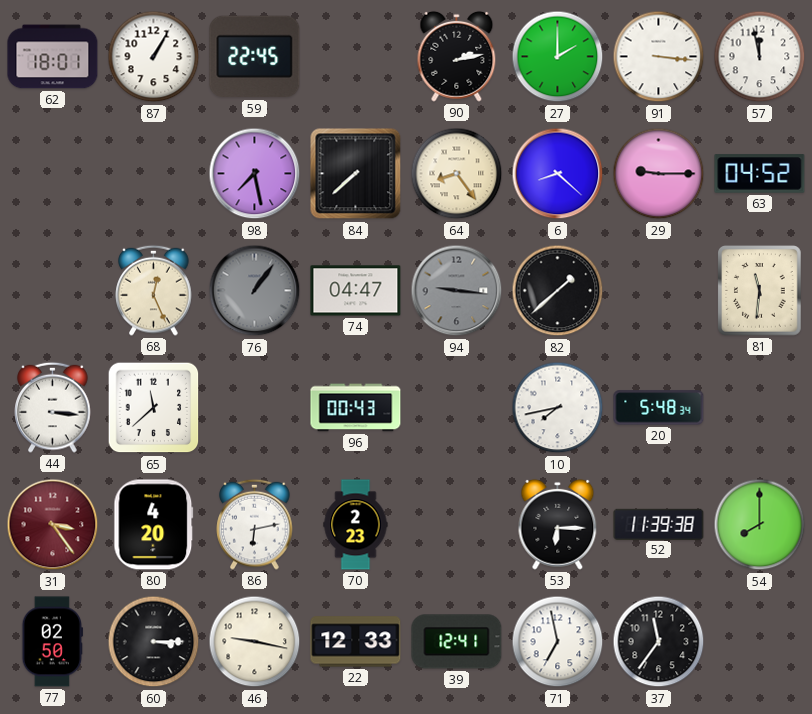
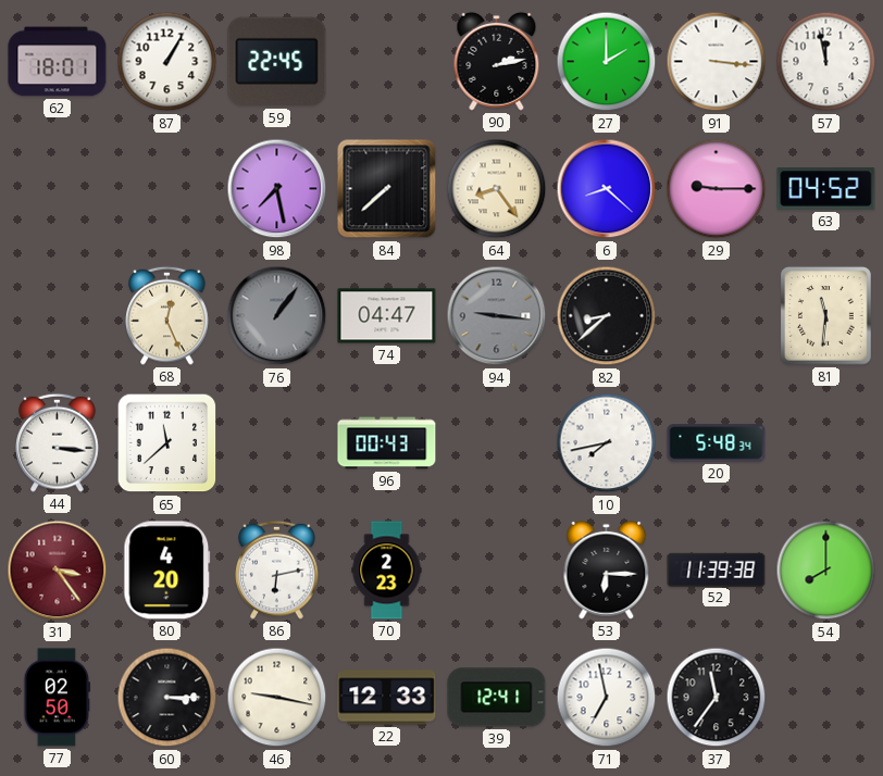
82: 1:38 -> 8:38
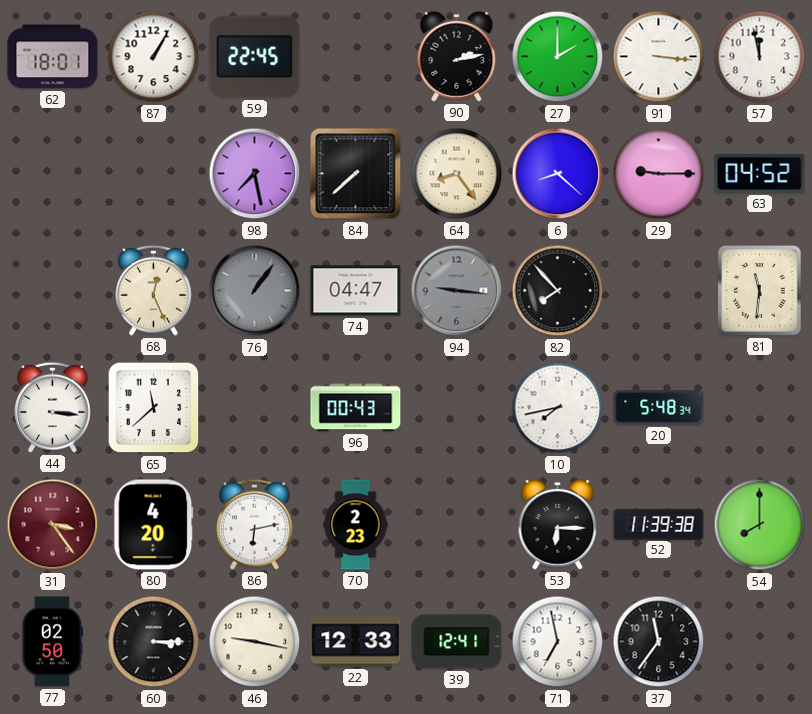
82: 8:38 -> 7:53
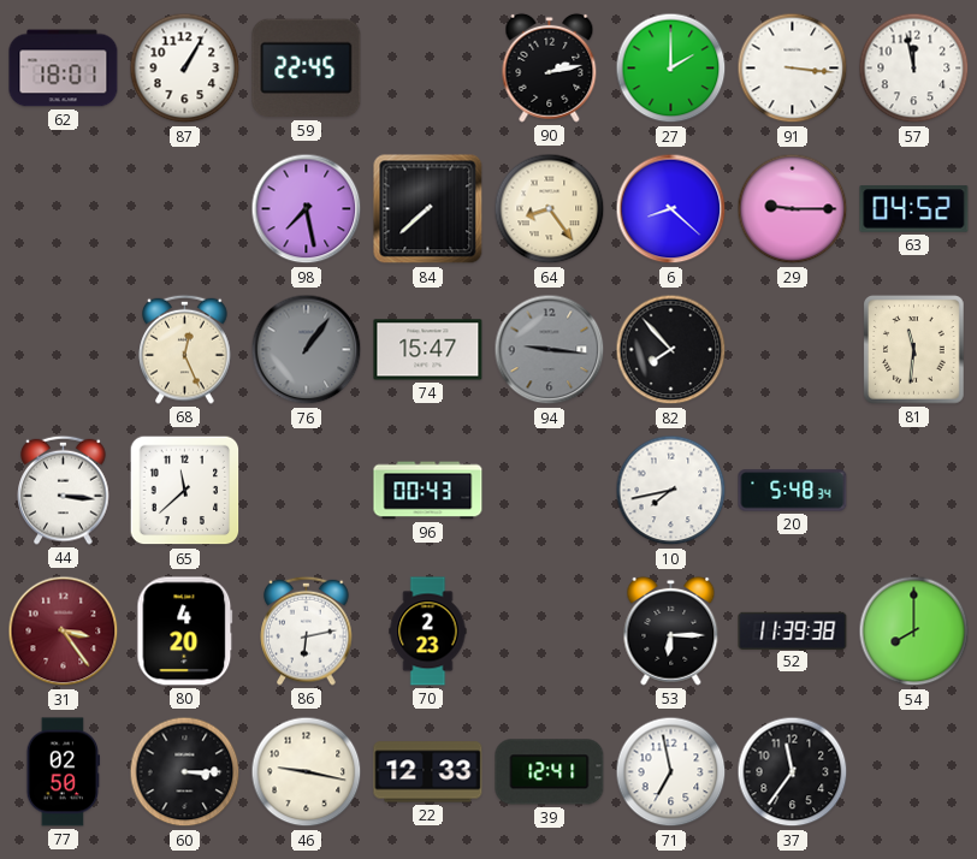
74: 04:47 -> 15:47
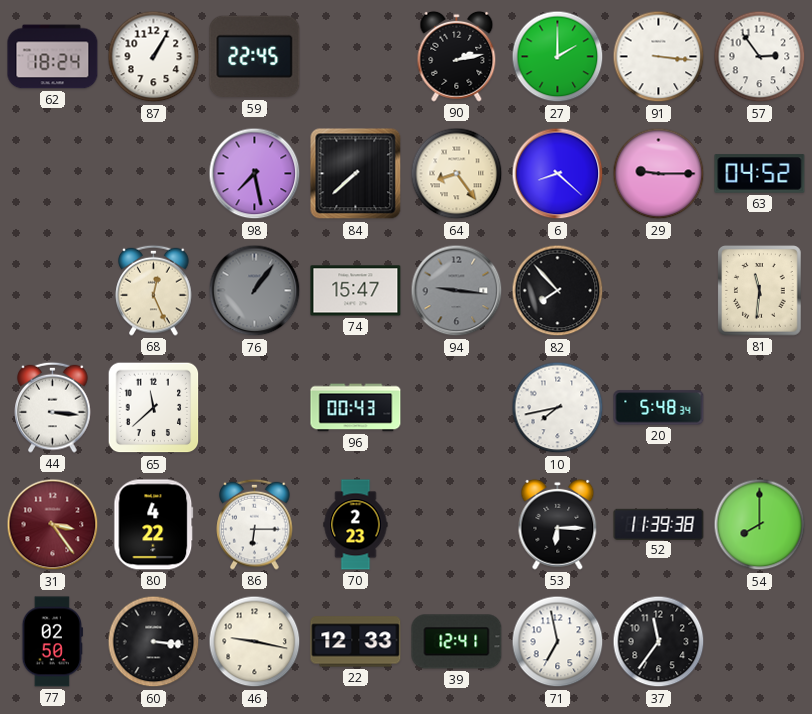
62: 18:01 -> 18:24
57: 11:58 -> 2:54
80: 4:20 -> 4:22
86: 6:13 -> 6:15
60: 3:15 -> 3:16
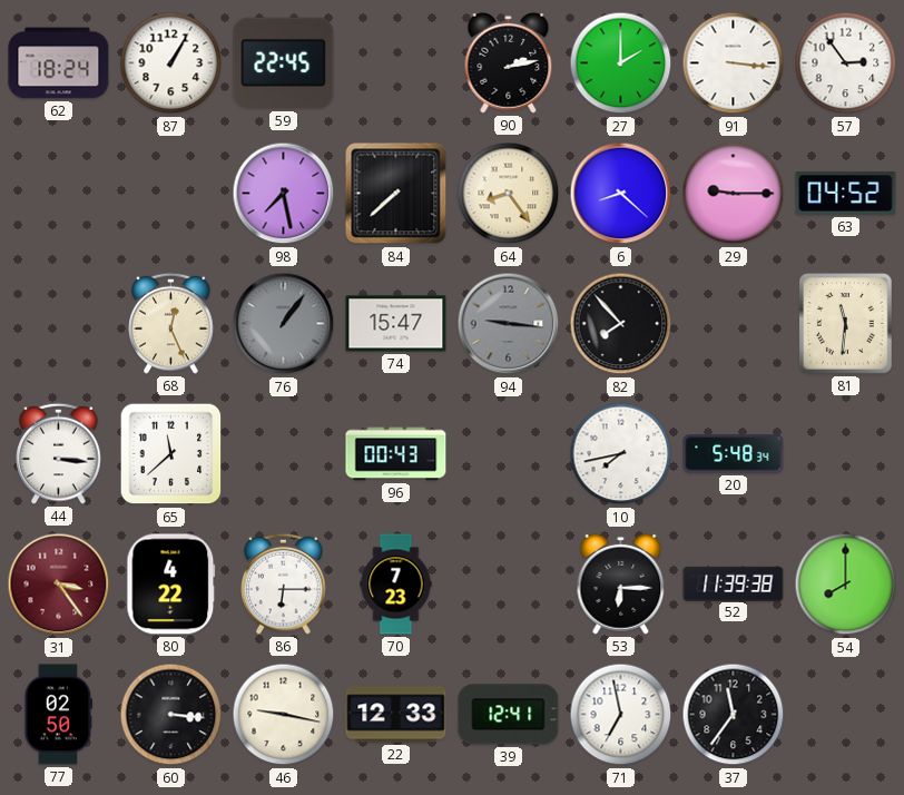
70: 2:23 -> 7:23
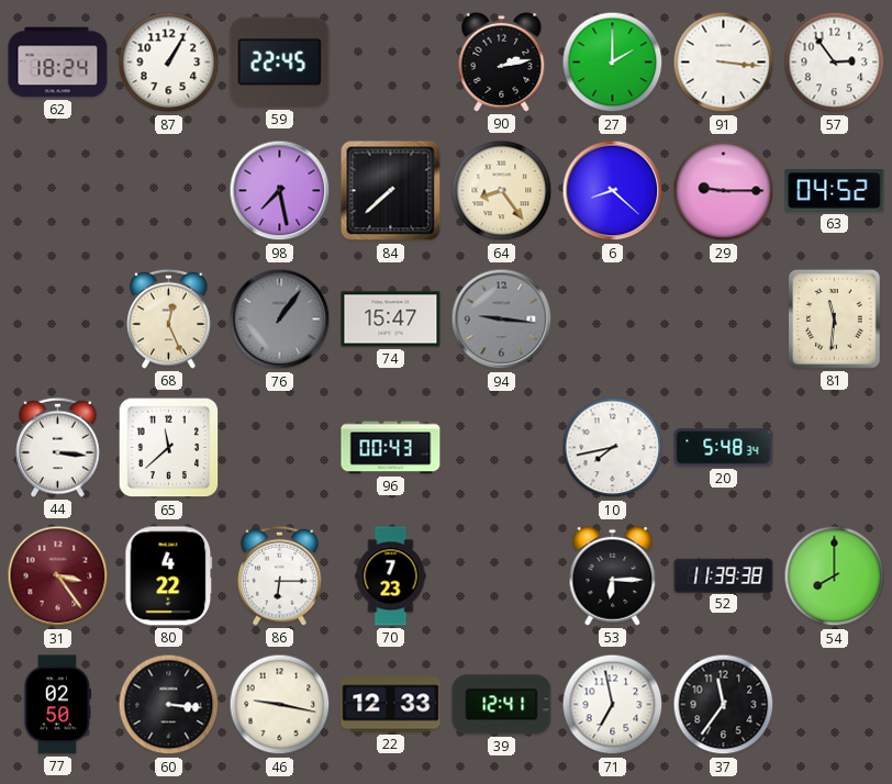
82: 7:53 -> none
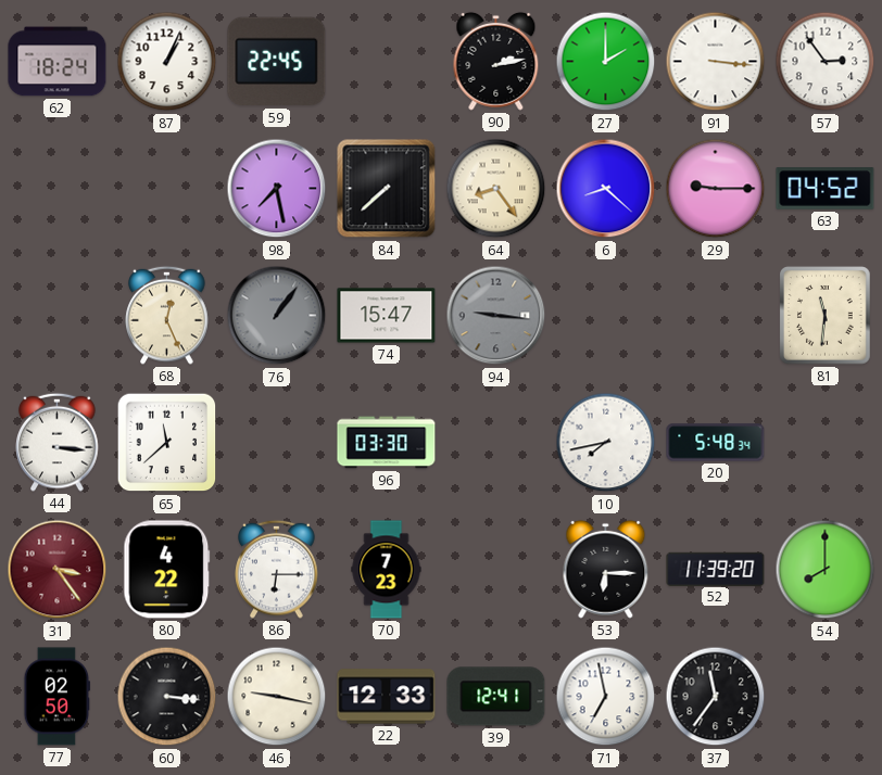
87: 1:05 -> 1:04
96: 00:43 -> 03:30
52: 11:39:38 -> 11:39:20
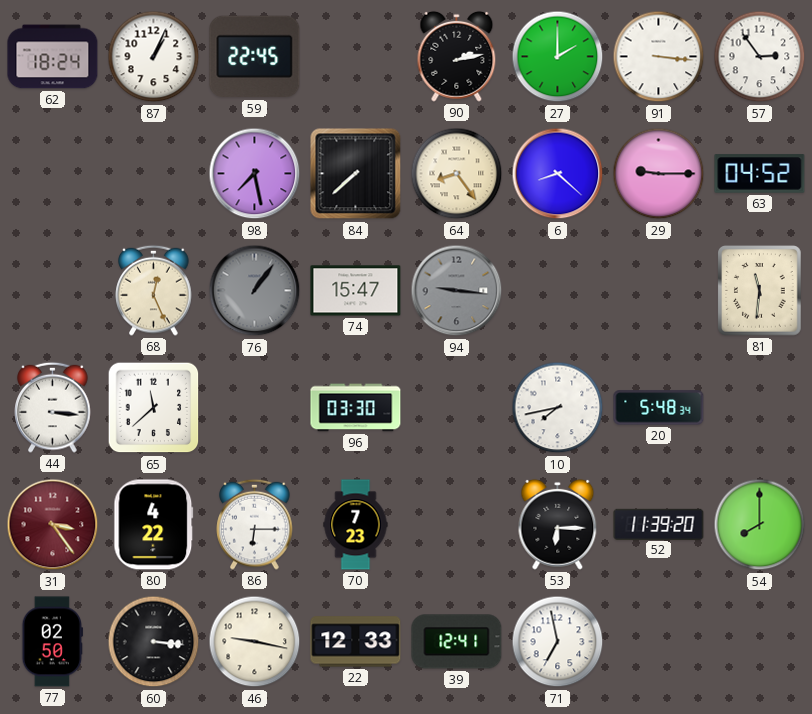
37: 11:36 -> none
